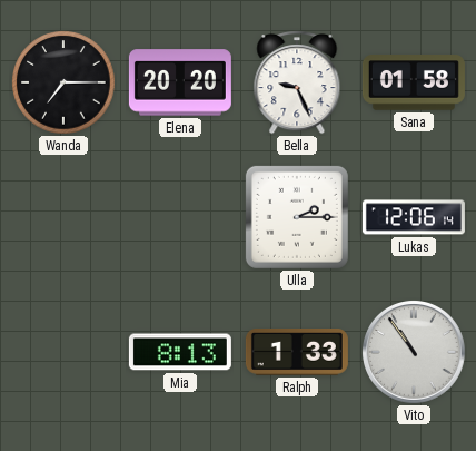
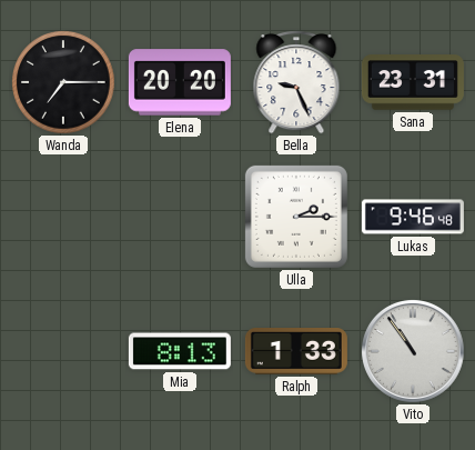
Sana: 01:58 -> 23:31
Lukas: 12:06 -> 9:46
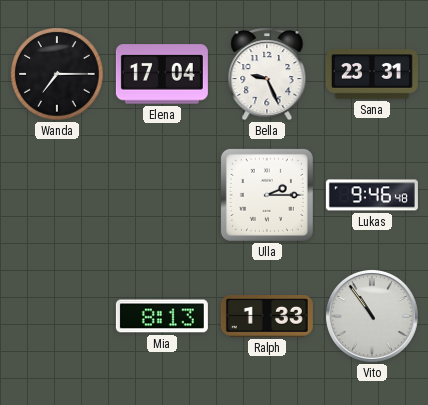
Elena: 20:20 -> 17:04
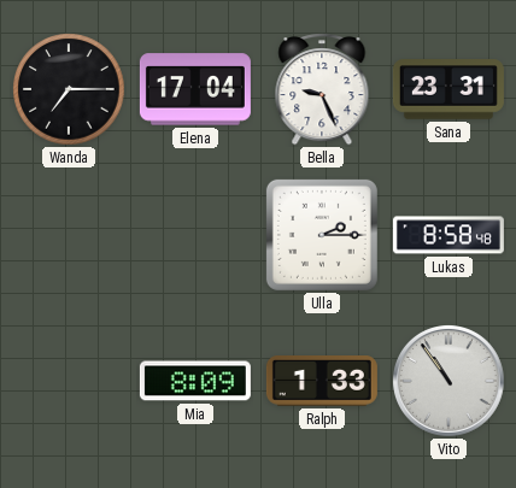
Lukas: 9:46 -> 8:58
Mia: 8:13 -> 8:09
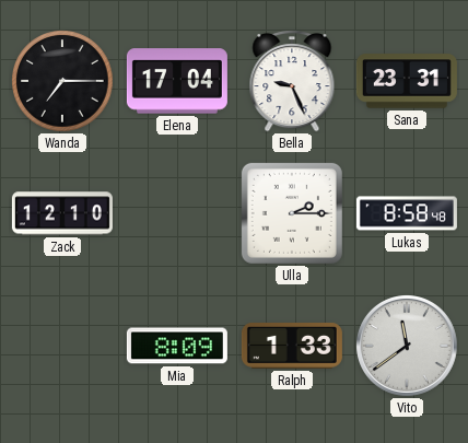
Zack: none -> 12:10
Vito: 10:54 -> 11:39
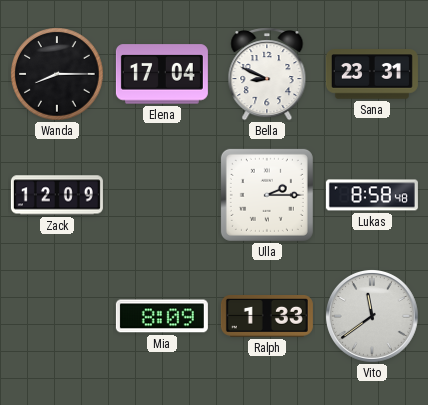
Wanda: 7:15 -> 8:15
Bella: 9:26 -> 8:49
Zack: 12:10 -> 12:09
